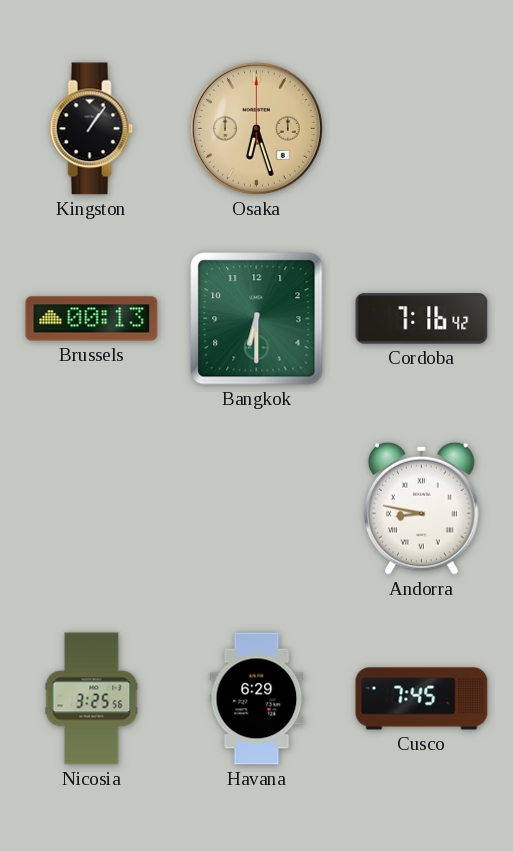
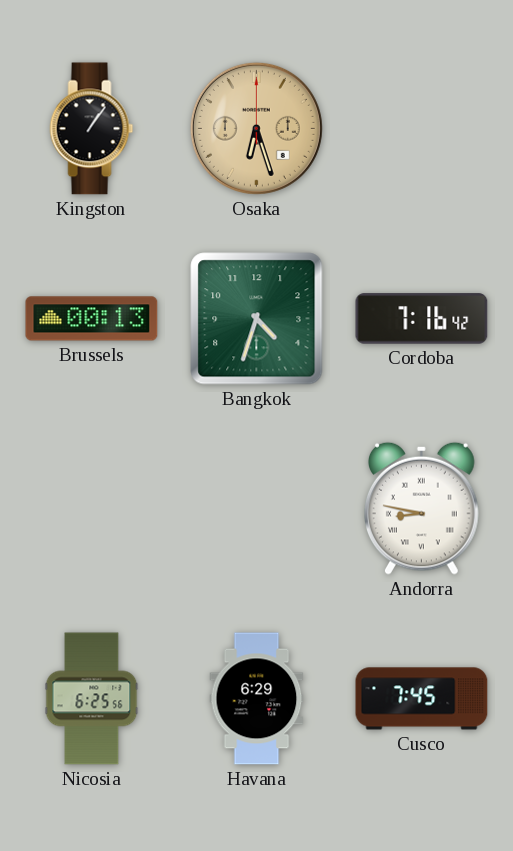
Bangkok: 6:30 -> 4:33
Nicosia: 3:25 -> 6:25
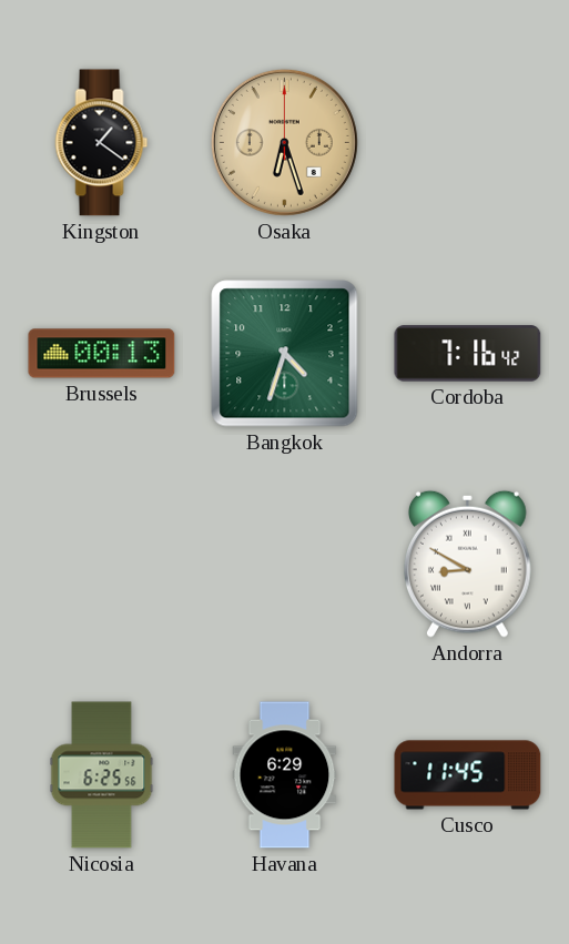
Kingston: 1:06 -> 1:21
Andorra: 8:47 -> 8:50
Cusco: 7:45 -> 11:45
